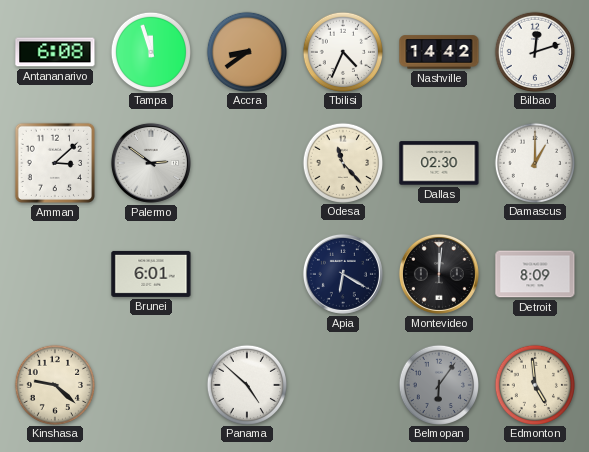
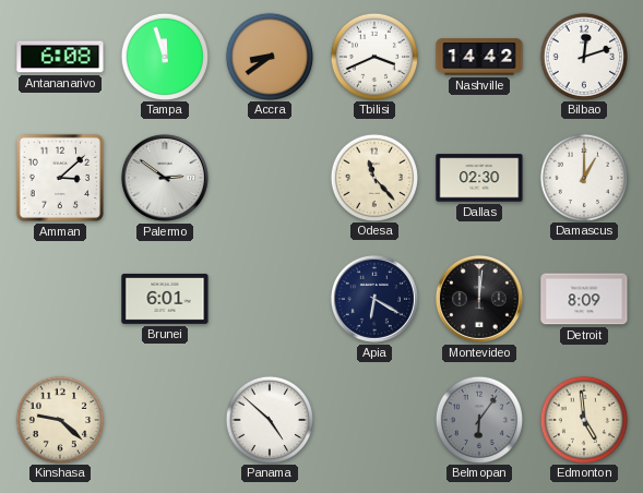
Tbilisi: 4:34 -> 3:41
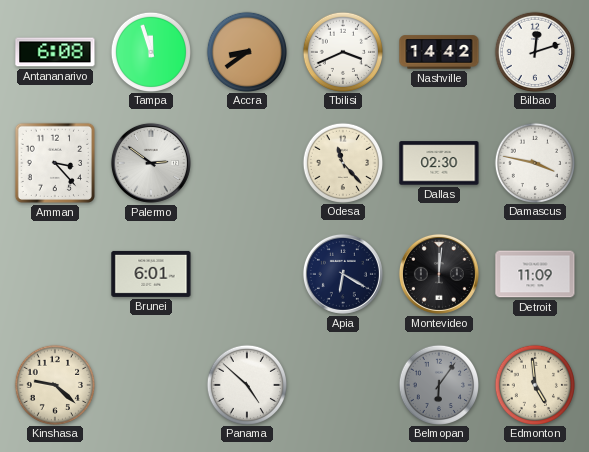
Amman: 3:08 -> 3:23
Damascus: 1:00 -> 3:47
Detroit: 8:09 -> 11:09
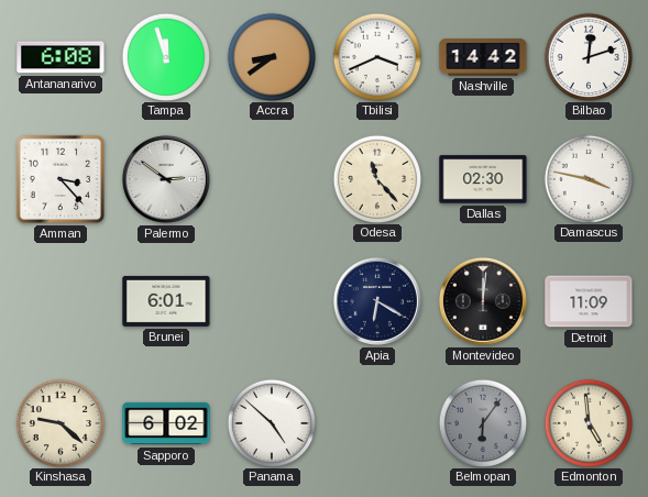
Sapporo: none -> 6:02
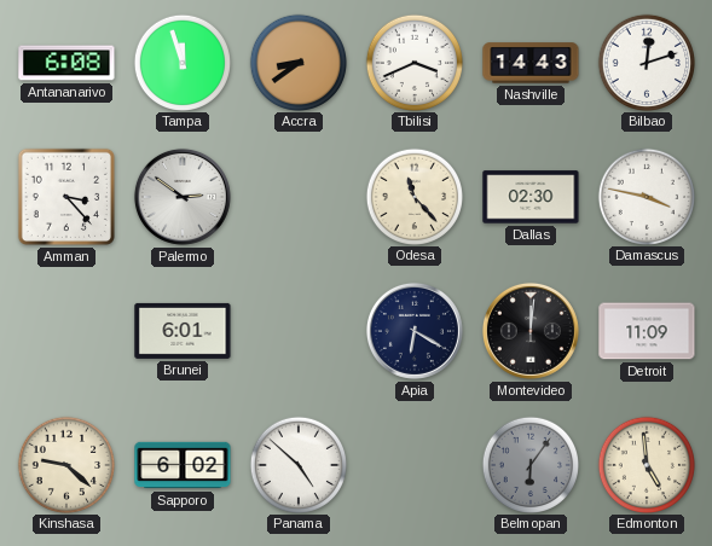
Nashville: 14:42 -> 14:43
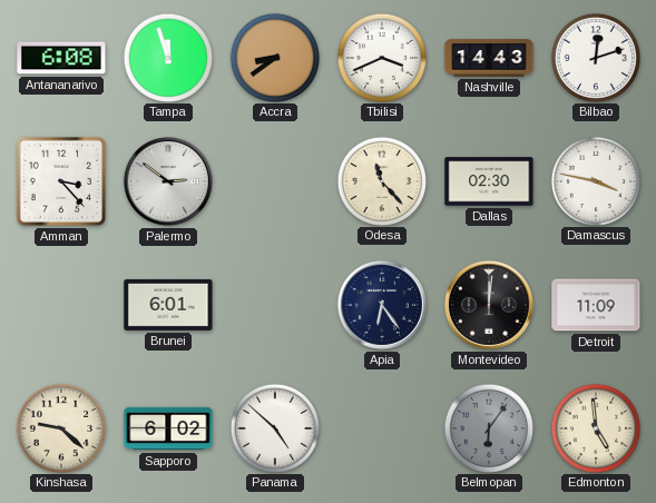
Apia: 6:20 -> 6:24
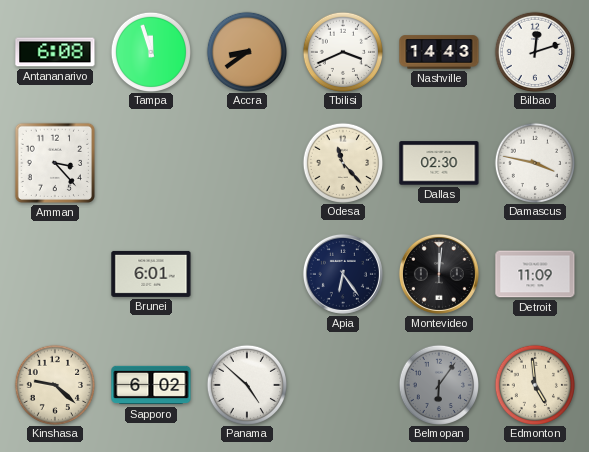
Palermo: 2:51 -> none
